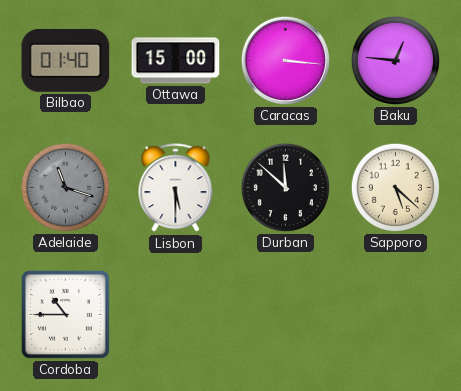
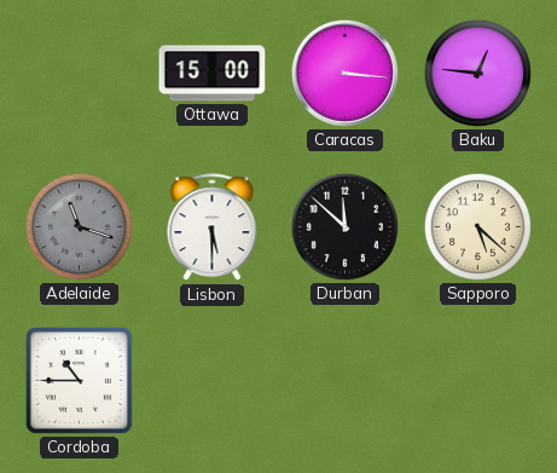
Bilbao: 01:40 -> none
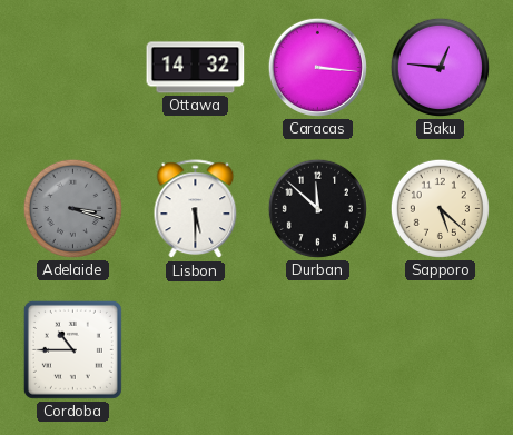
Ottawa: 15:00 -> 14:32
Adelaide: 11:18 -> 3:18
